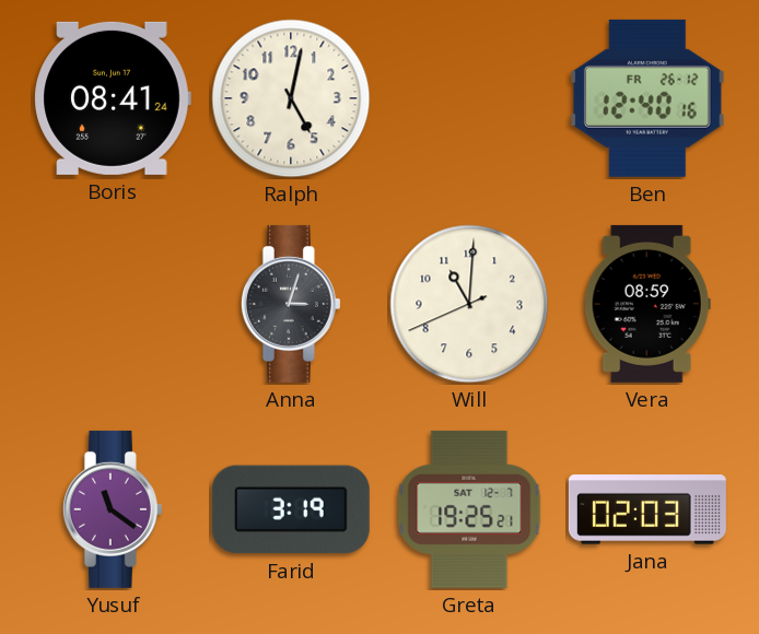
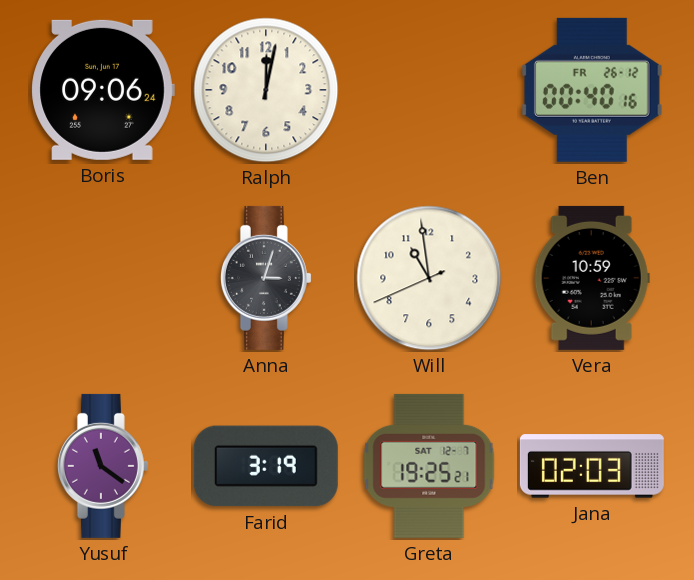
Boris: 08:41 -> 09:06
Ralph: 5:02 -> 12:02
Ben: 12:40 -> 00:40
Will: 11:00 -> 10:58
Vera: 08:59 -> 10:59
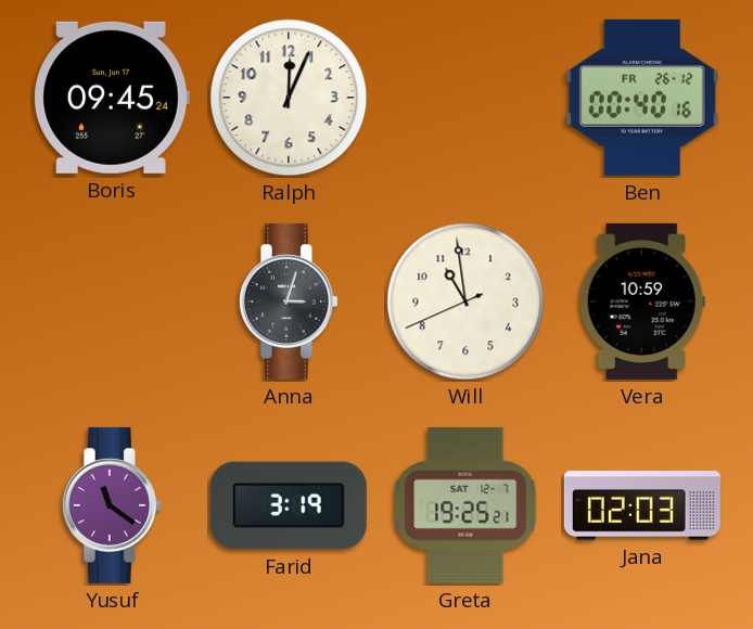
Boris: 09:06 -> 09:45
Ralph: 12:02 -> 12:04
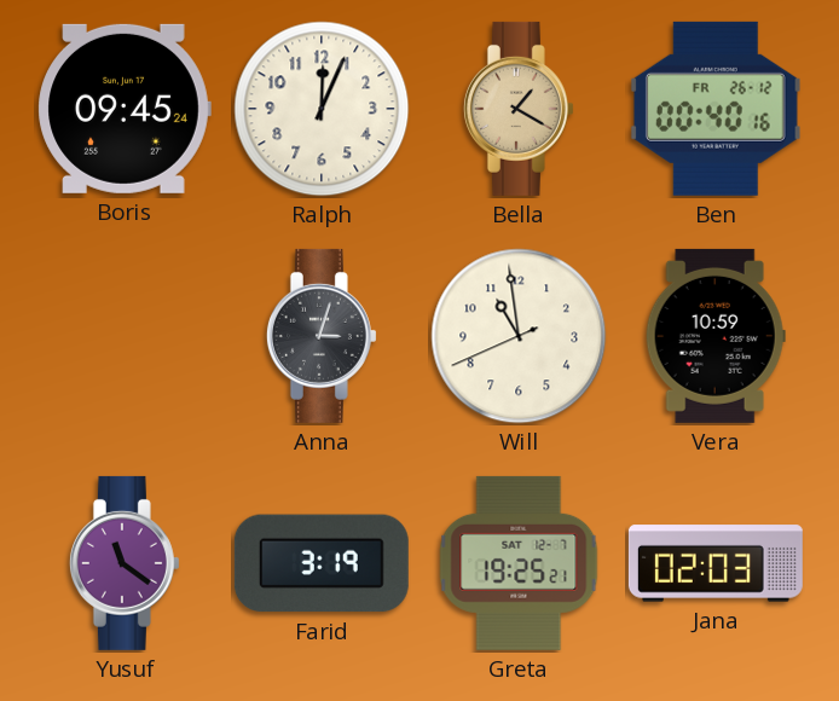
Bella: none -> 1:20
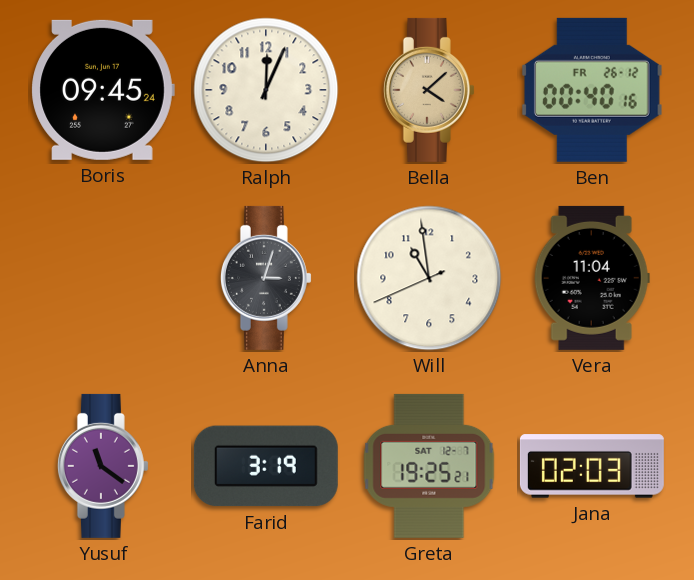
Bella: 1:20 -> 4:08
Vera: 10:59 -> 11:04
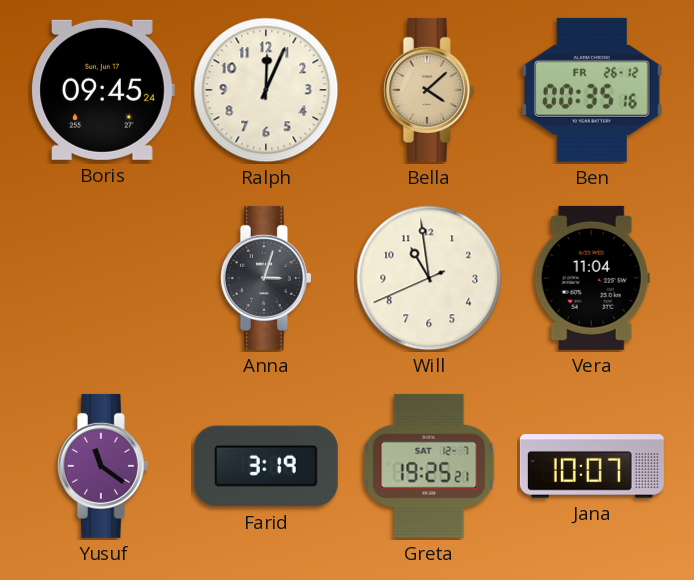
Ben: 00:40 -> 00:35
Jana: 02:03 -> 10:07
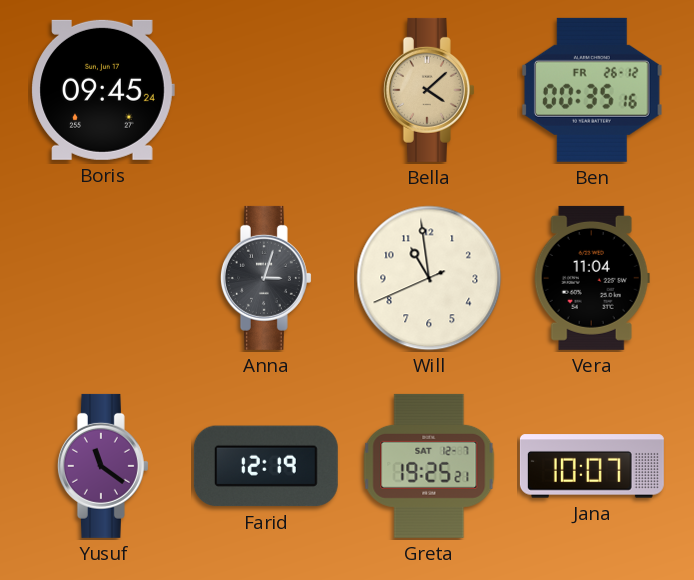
Ralph: 12:04 -> none
Farid: 3:19 -> 12:19
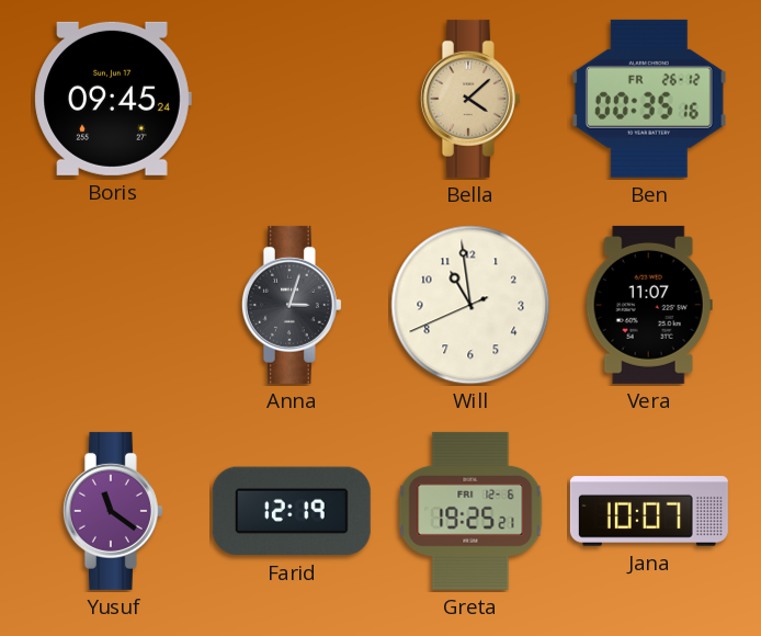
Vera: 11:04 -> 11:07
Greta date: SAT 12-7 -> FRI 12-6
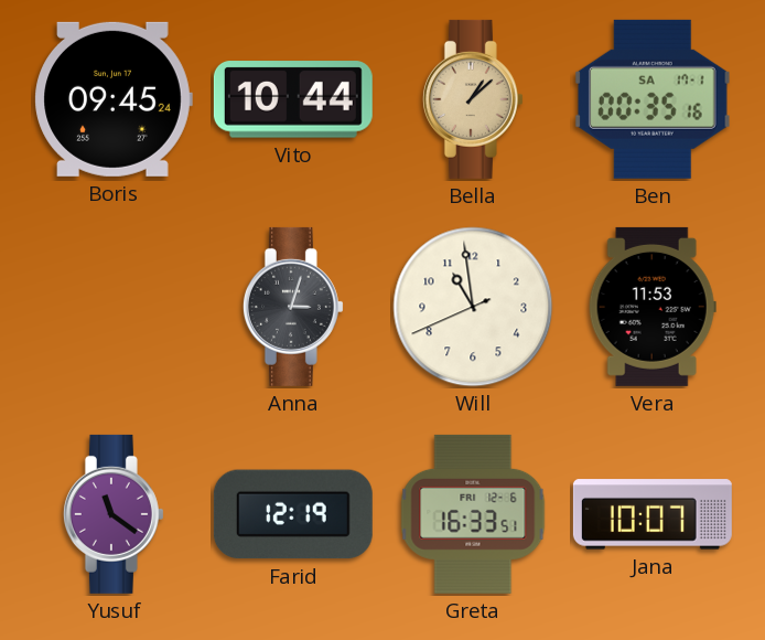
Vito: none -> 10:44
Bella: 4:08 -> 1:08
Ben date: FR 26-12 -> SA 17-1
Vera: 11:07 -> 11:53
Greta: 19:25 -> 16:33
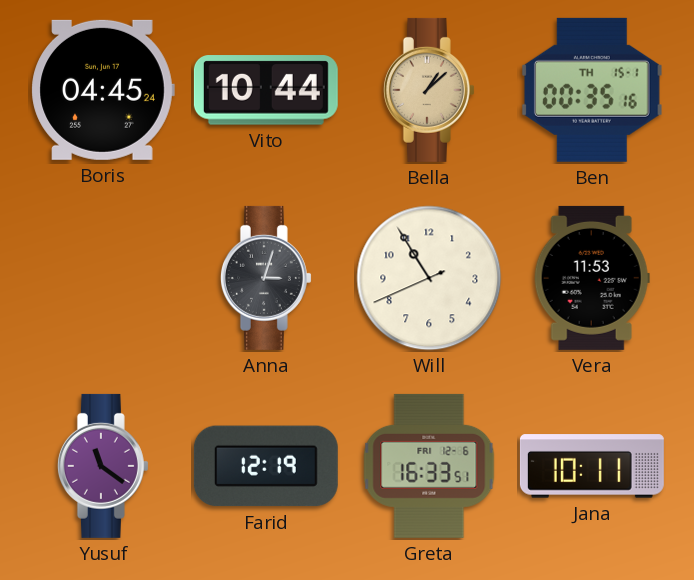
Boris: 09:45 -> 04:45
Ben date: SA 17-1 -> TH 15-1
Will: 10:58 -> 10:54
Jana: 10:07 -> 10:11
